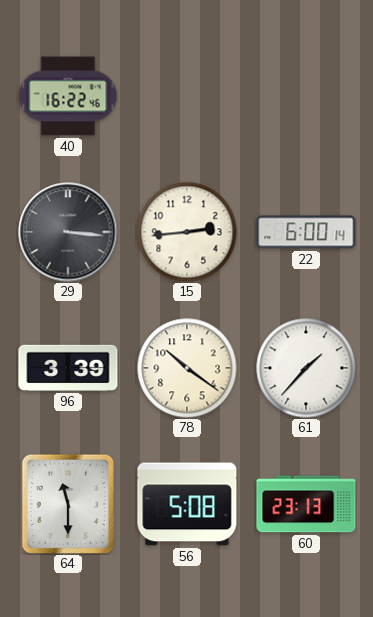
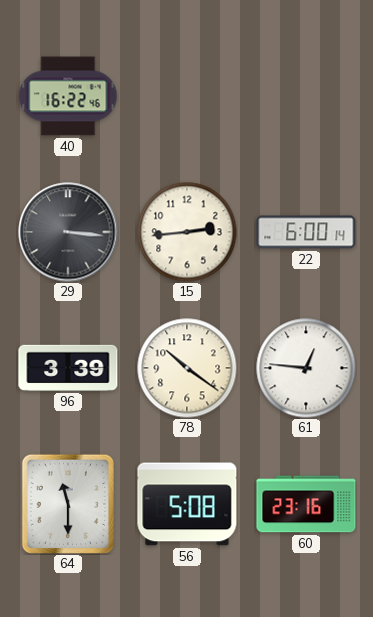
61: 1:37 -> 12:46
60: 23:13 -> 23:16
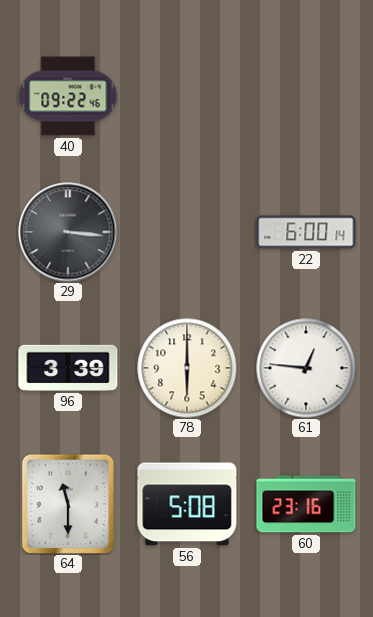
40: 16:22 -> 09:22
15: 2:44 -> none
78: 10:21 -> 6:00
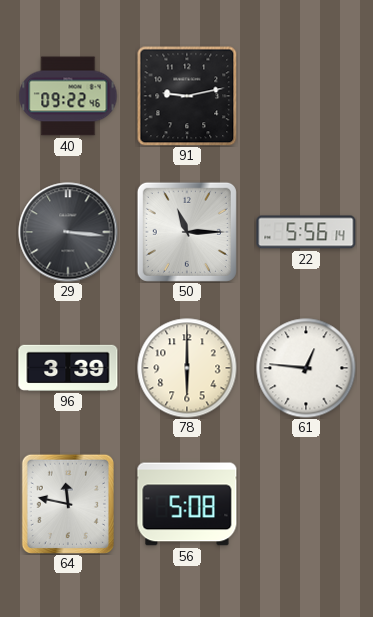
91: none -> 9:13
50: none -> 11:15
22: 6:00 -> 5:56
64: 11:30 -> 11:47
60: 23:16 -> none
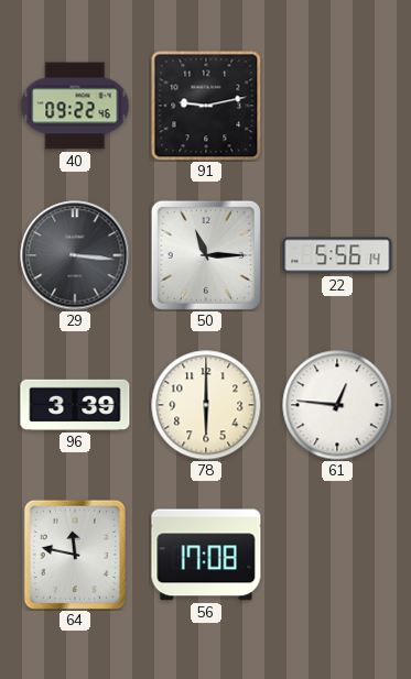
56: 5:08 -> 17:08
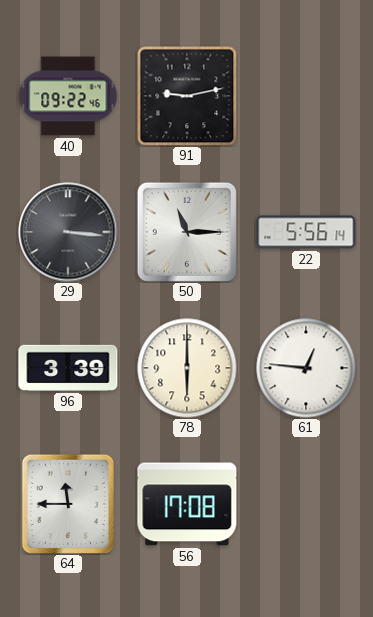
64: 11:47 -> 11:45
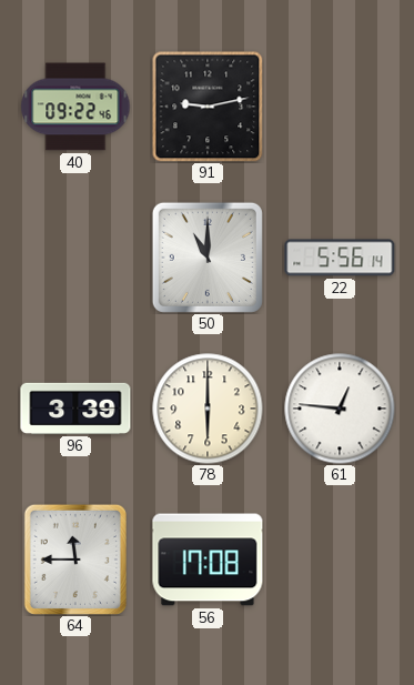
29: 3:16 -> none
50: 11:15 -> 11:00
